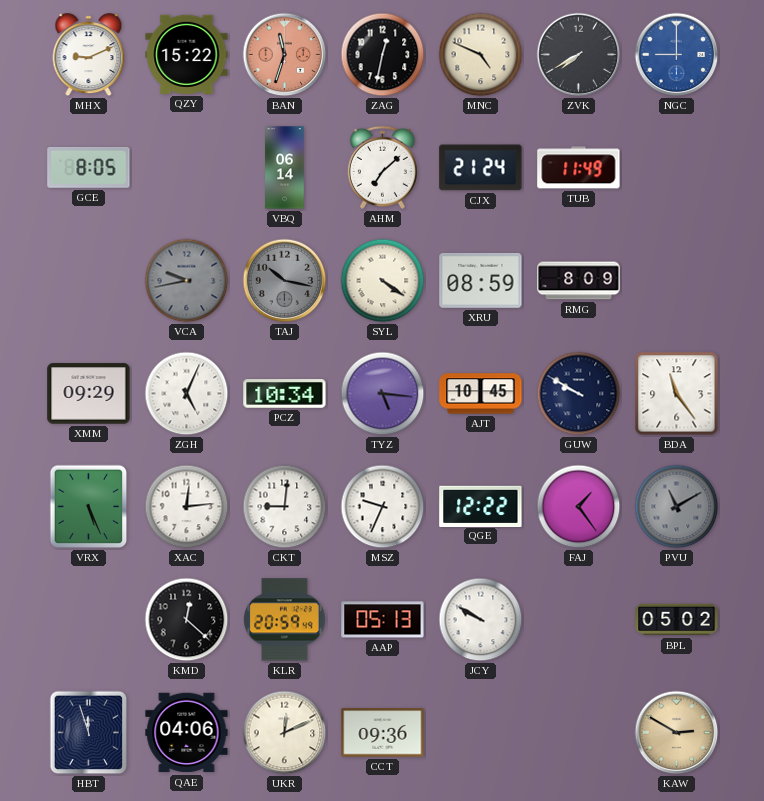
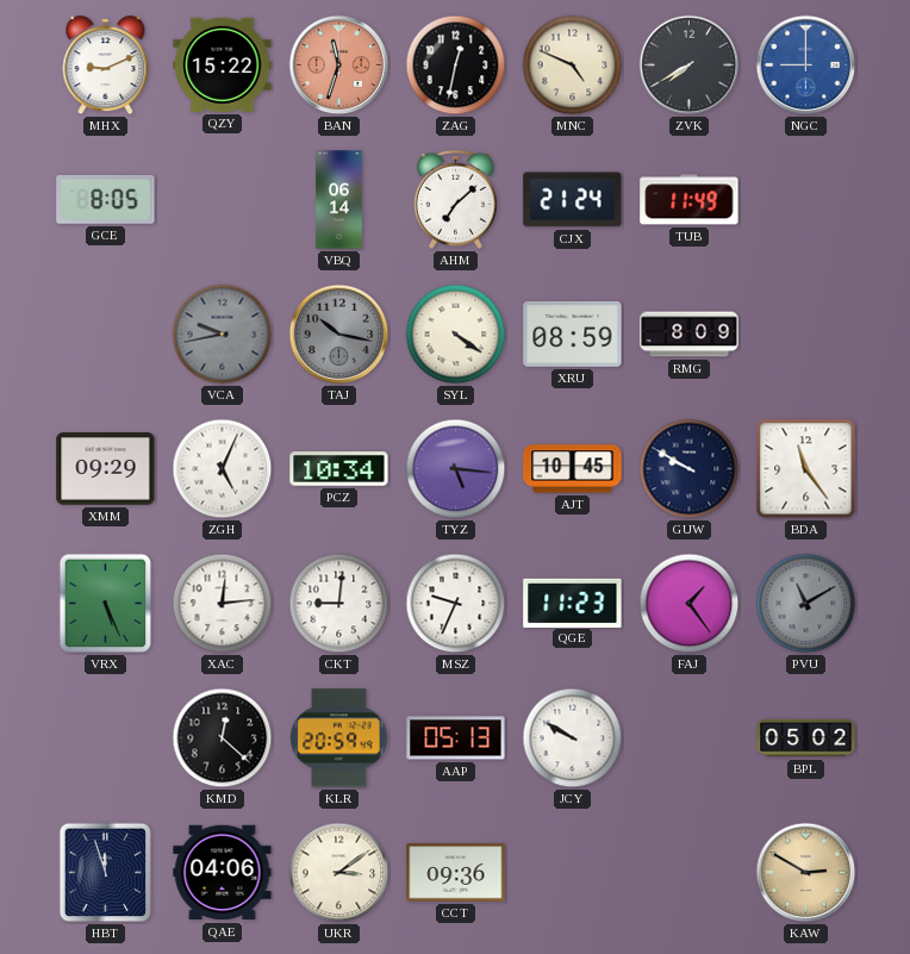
QGE: 12:22 -> 11:23
UKR: 12:11 -> 3:09
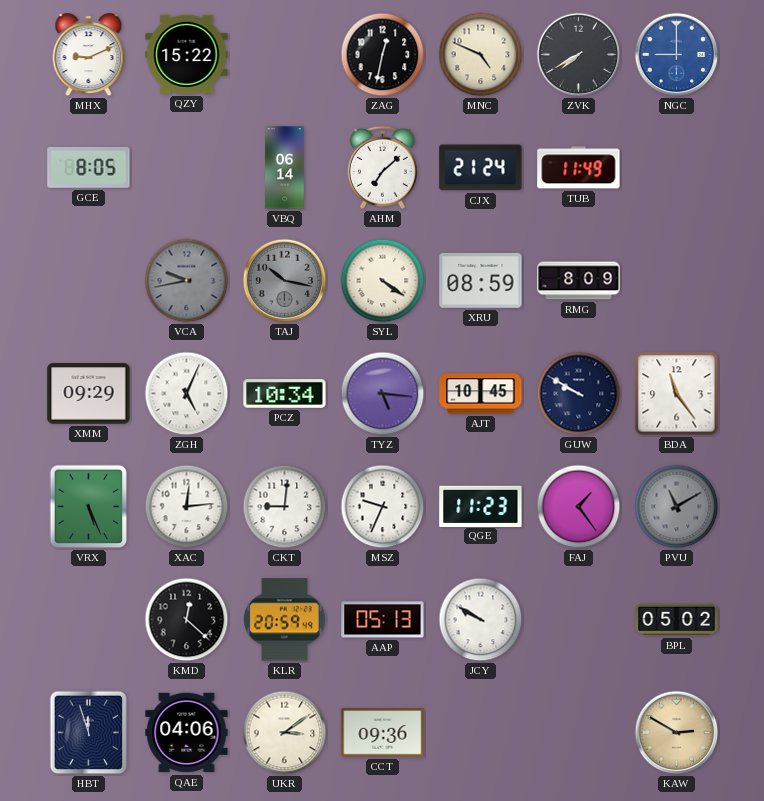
BAN: 11:33 -> none
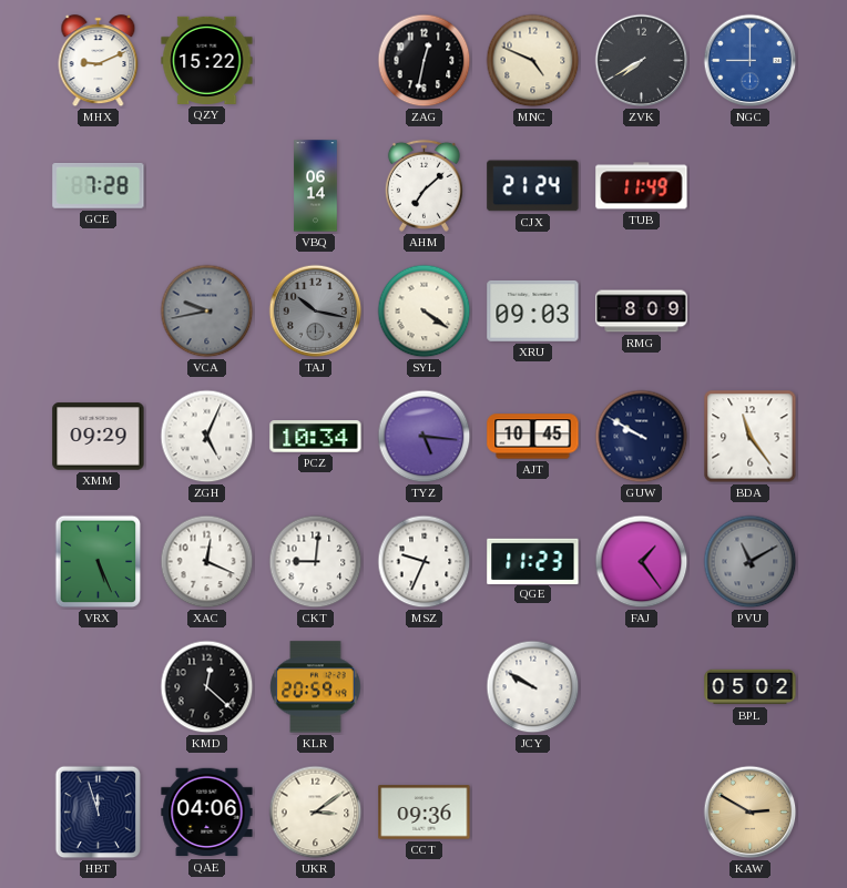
GCE: 8:05 -> 7:28
XRU: 08:59 -> 09:03
XAC: 12:14 -> 12:19
AAP: 05:13 -> none
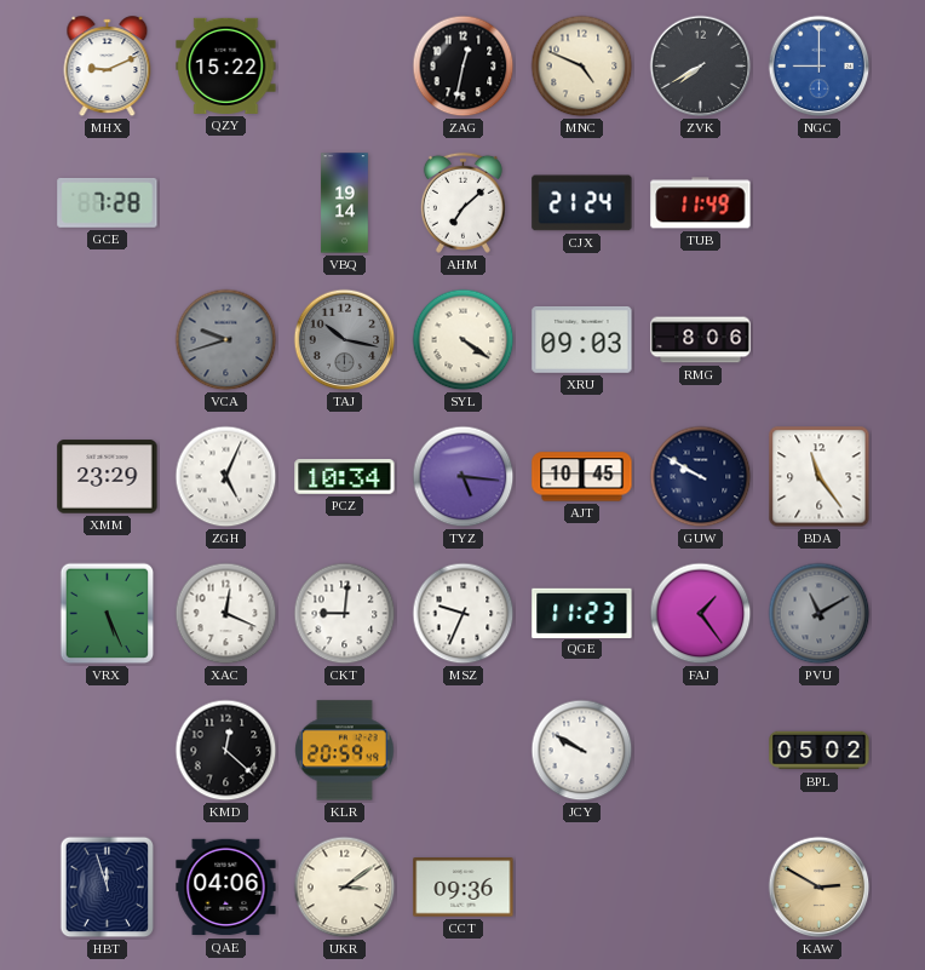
VBQ: 06:14 -> 19:14
VCA: 9:43 -> 9:42
RMG: 8:09 -> 8:06
XMM: 09:29 -> 23:29
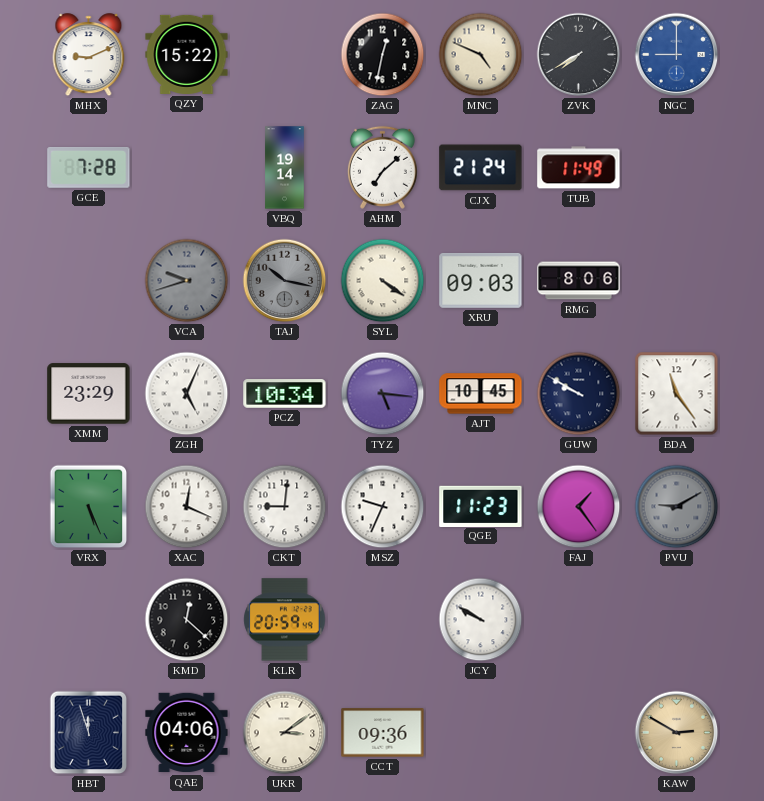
PVU: 11:10 -> 9:10
BPL: 05:02 -> none
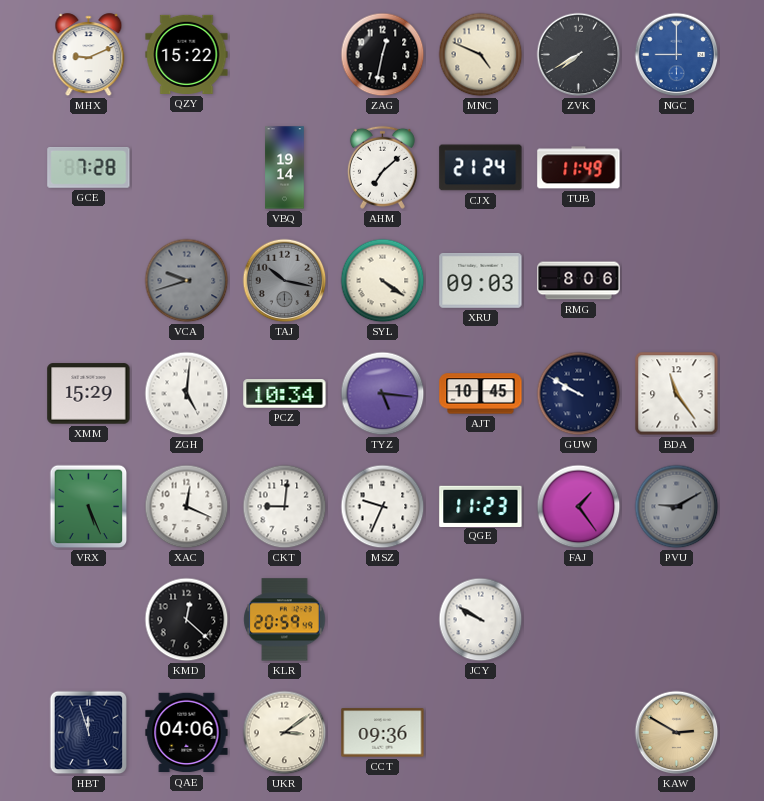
XMM: 23:29 -> 15:29
ZGH: 5:04 -> 5:01
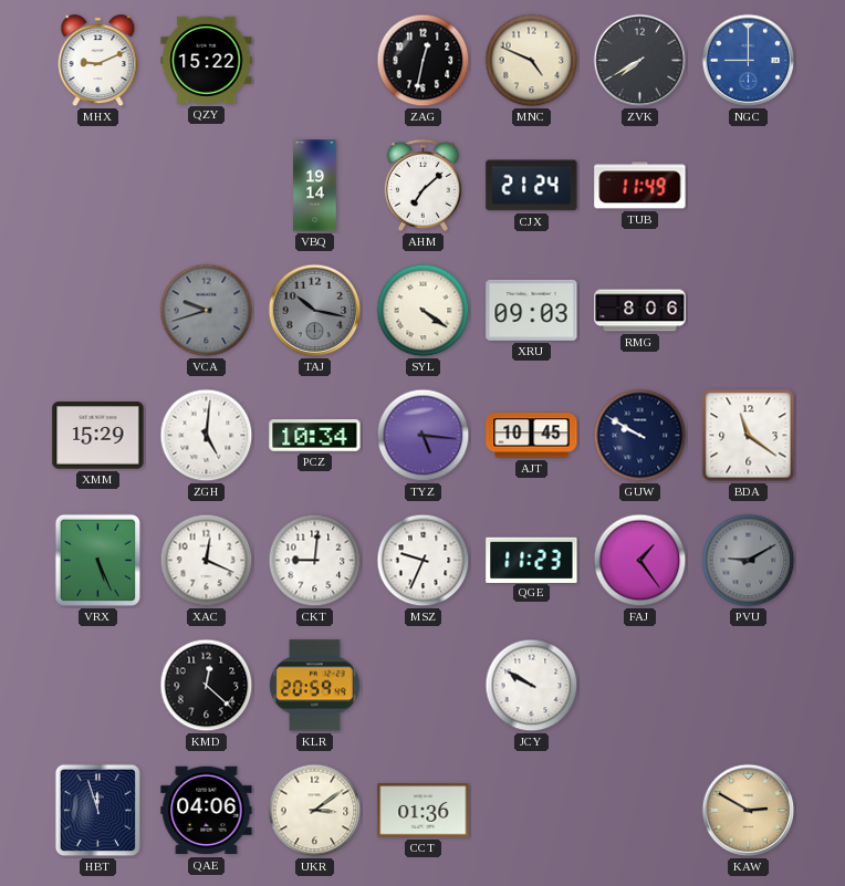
GCE: 7:28 -> none
BDA: 11:24 -> 11:21
CCT: 09:36 -> 01:36
